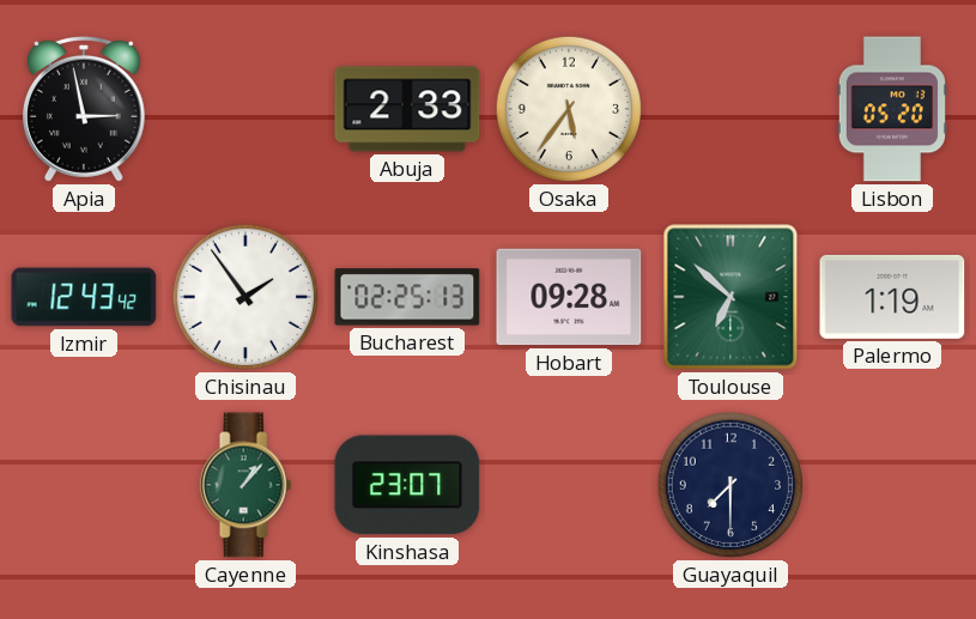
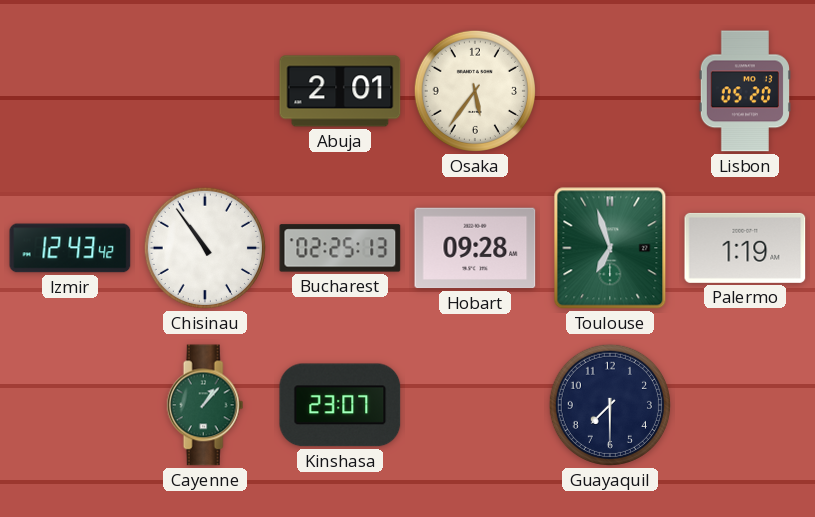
Apia: 2:58 -> none
Abuja: 2:33 -> 2:01
Chisinau: 1:54 -> 10:54
Toulouse: 6:52 -> 6:57
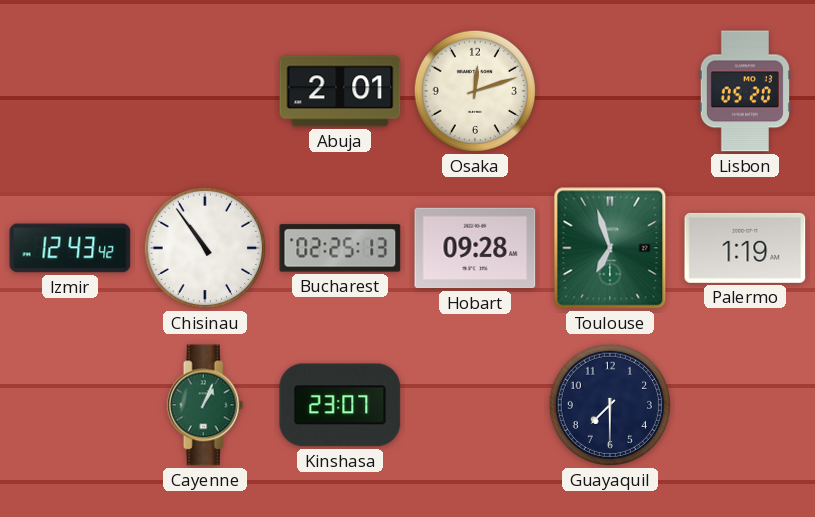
Osaka: 5:36 -> 12:12
Cayenne: 1:07 -> 1:04
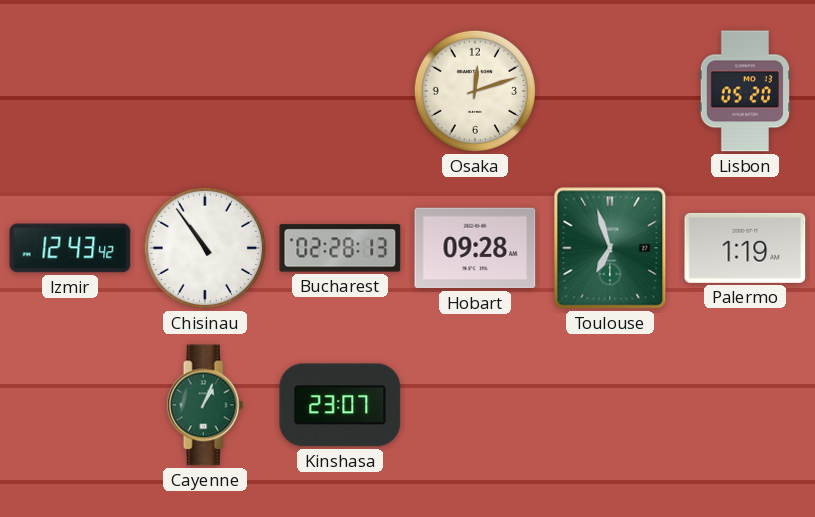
Abuja: 2:01 -> none
Bucharest: 02:25 -> 02:28
Guayaquil: 7:30 -> none
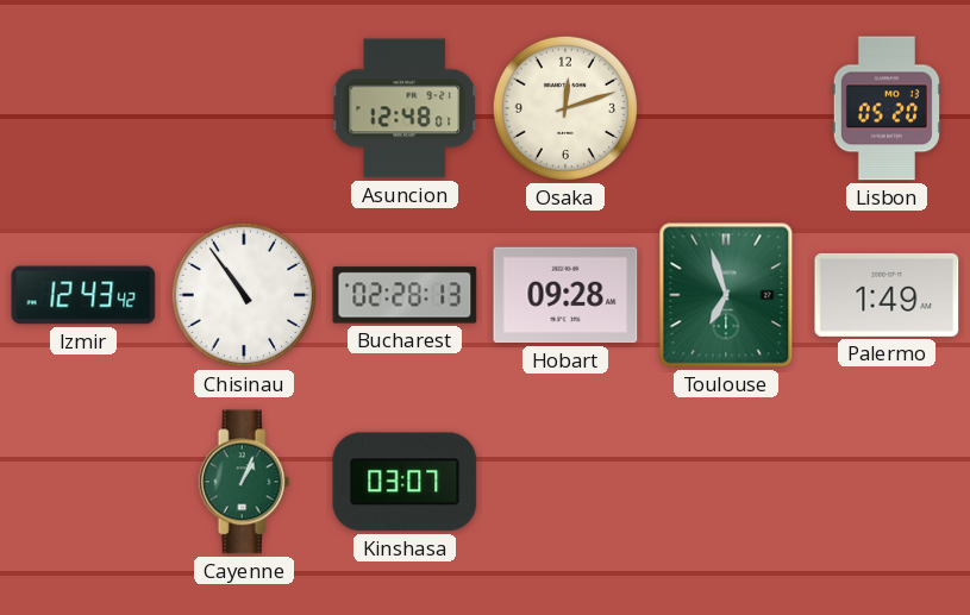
Asuncion: none -> 12:48
Palermo: 1:19 -> 1:49
Kinshasa: 23:07 -> 03:07
